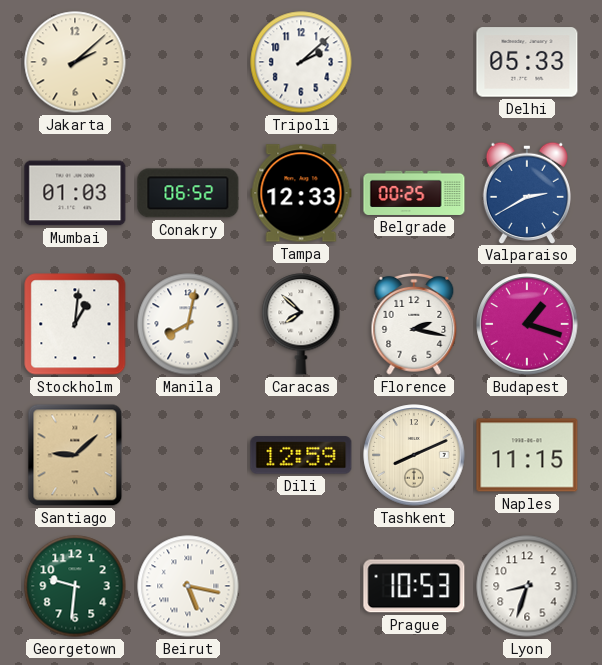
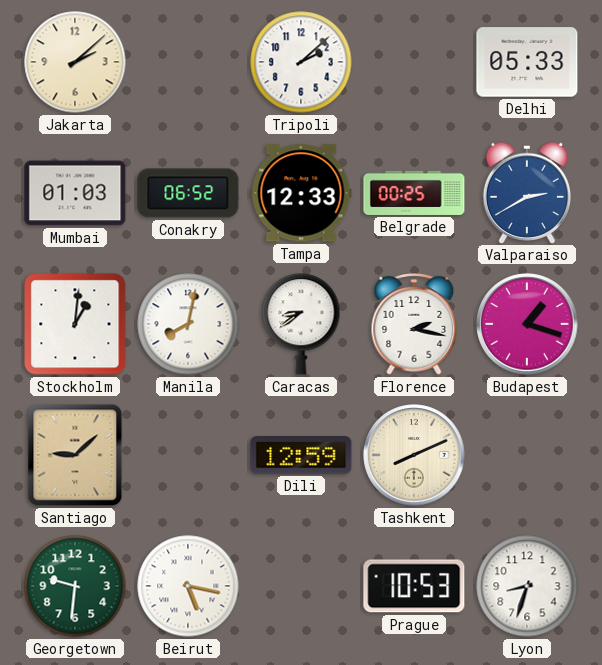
Caracas: 7:52 -> 8:39
Naples: 11:15 -> none
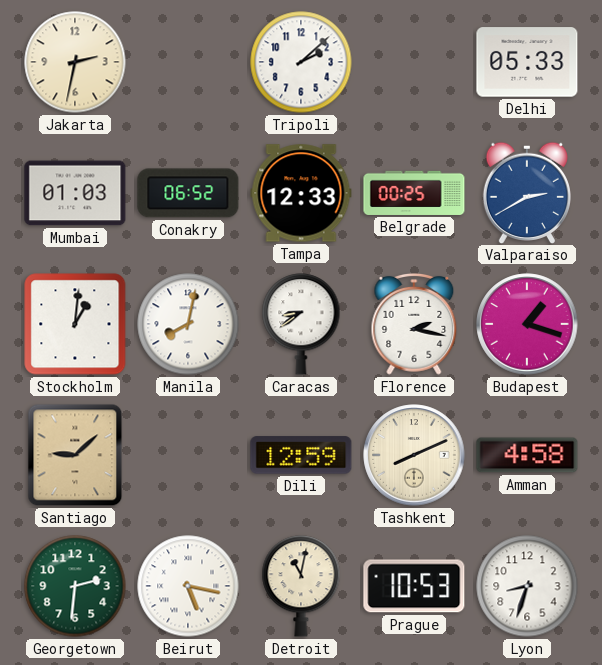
Jakarta: 2:08 -> 2:32
Amman: none -> 4:58
Georgetown: 9:31 -> 2:31
Detroit: none -> 11:02
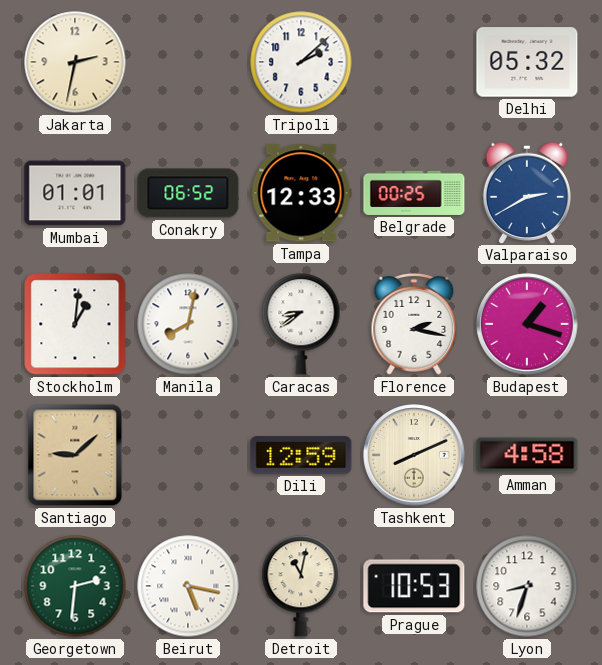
Delhi: 05:33 -> 05:32
Mumbai: 01:03 -> 01:01
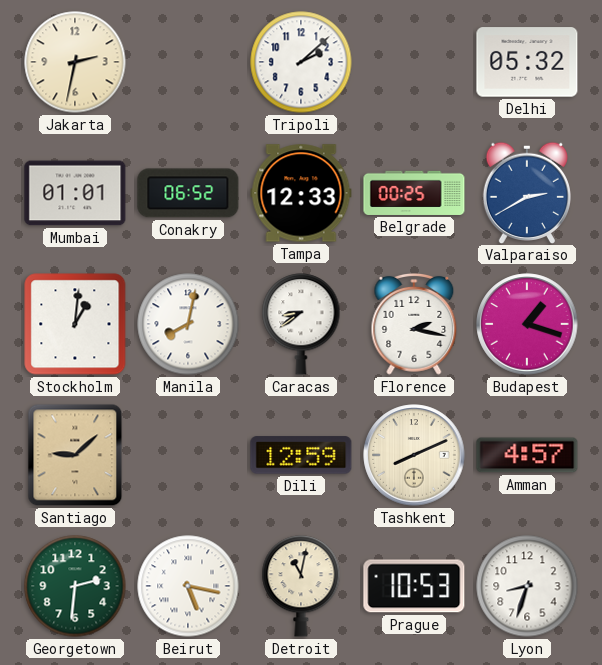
Amman: 4:58 -> 4:57
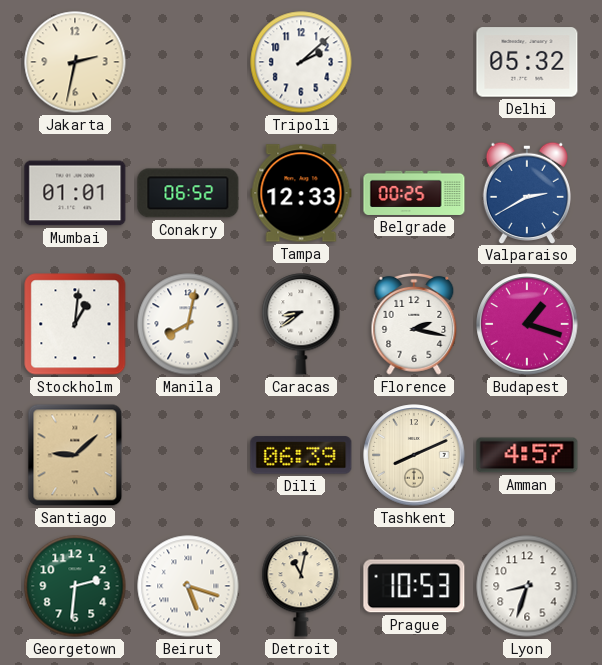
Dili: 12:59 -> 06:39
Beirut: 5:17 -> 5:18
